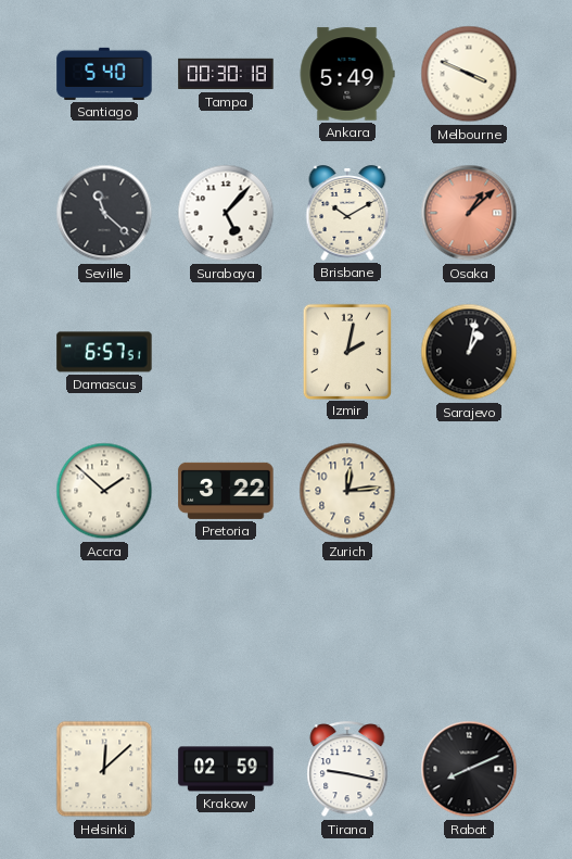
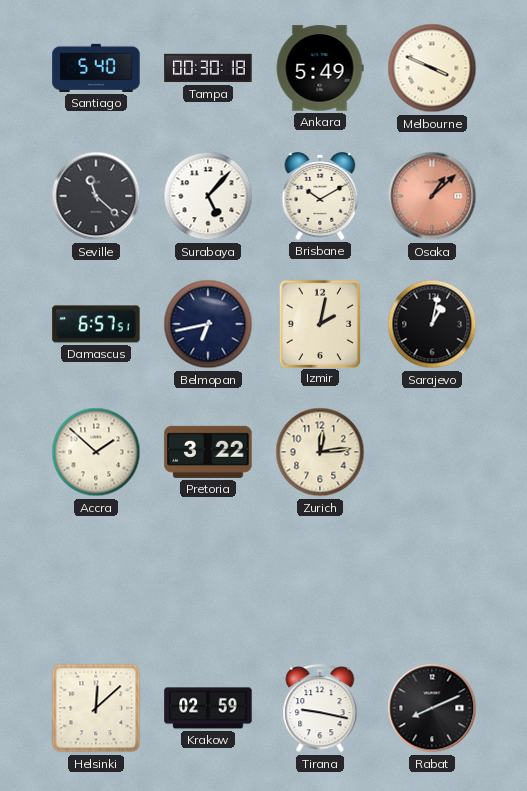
Belmopan: none -> 6:43
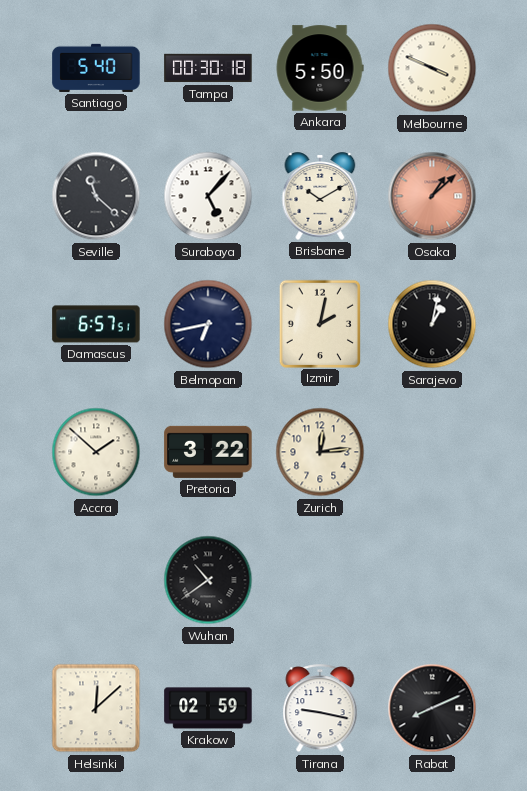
Ankara: 5:49 -> 5:50
Wuhan: none -> 10:39
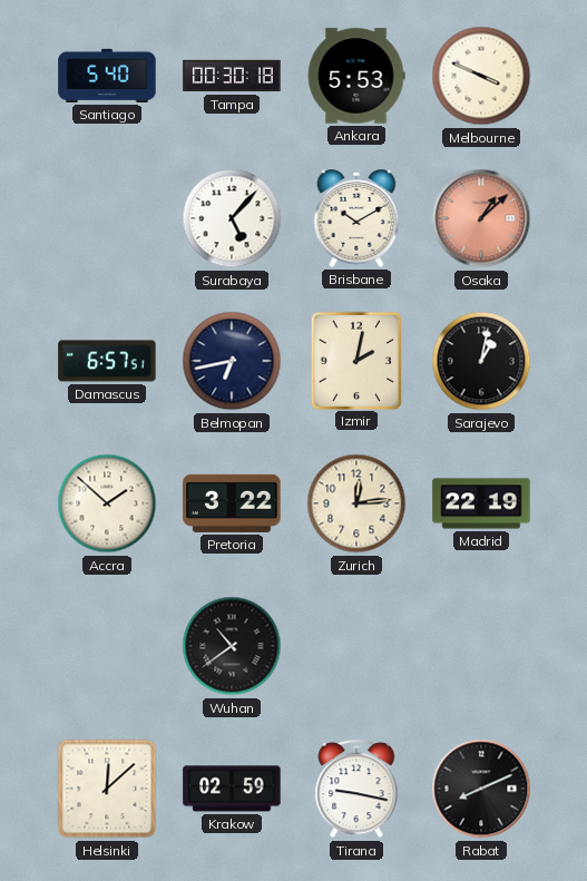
Ankara: 5:50 -> 5:53
Seville: 11:22 -> none
Madrid: none -> 22:19
